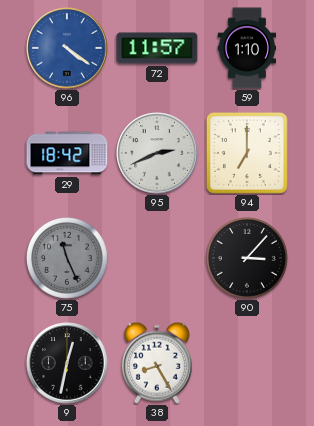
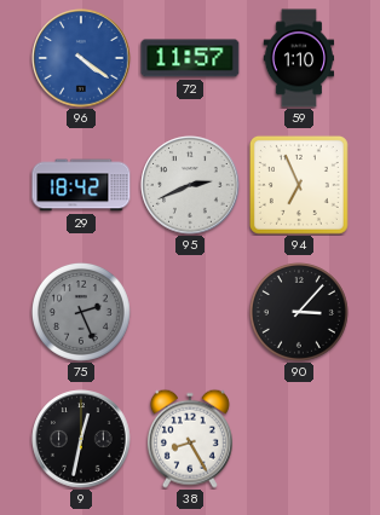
94: 7:00 -> 6:56
75: 11:26 -> 2:26
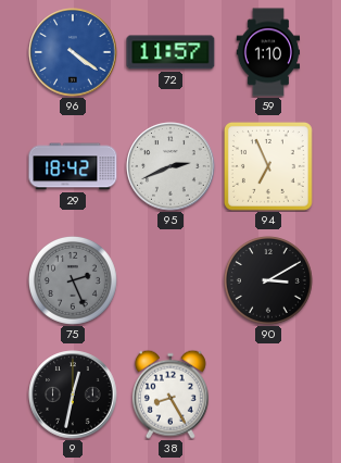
90: 3:07 -> 3:10
